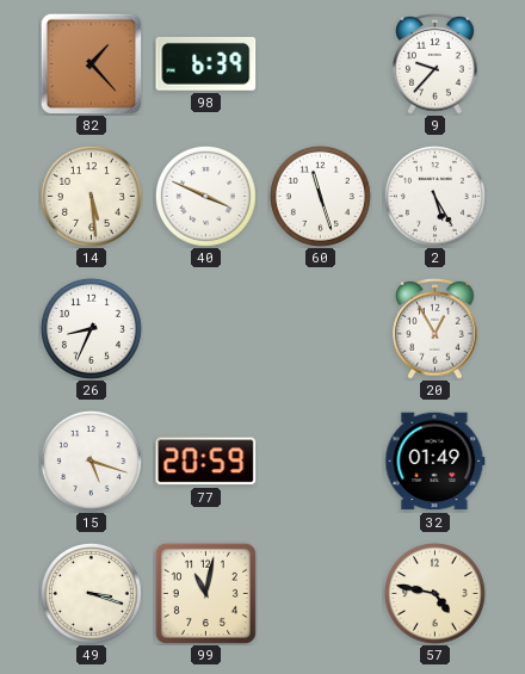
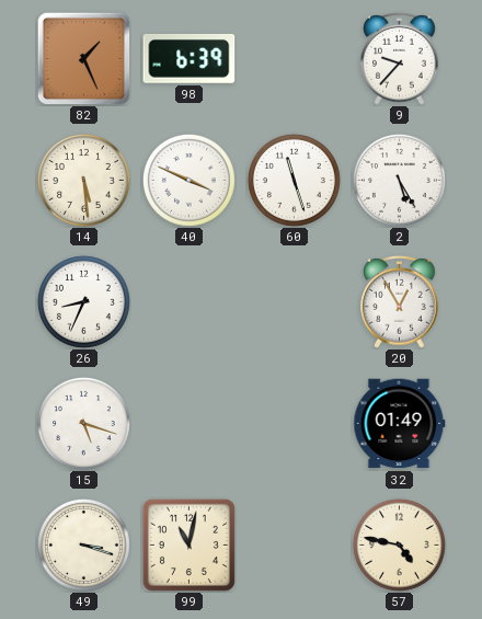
82: 1:23 -> 1:26
77: 20:59 -> none
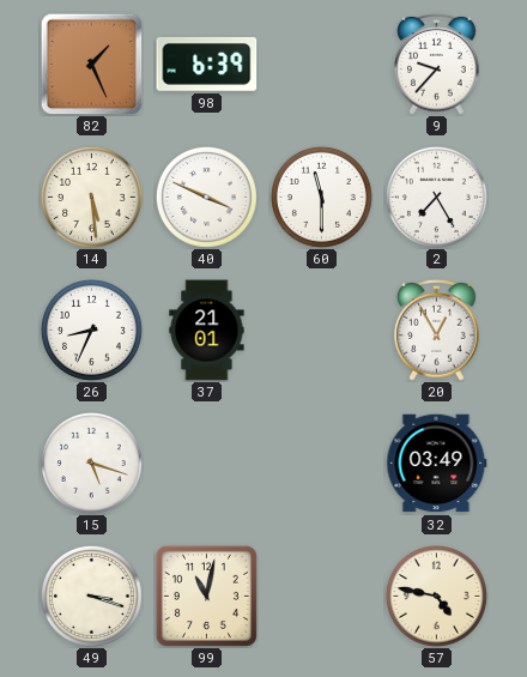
60: 11:27 -> 11:30
2: 5:25 -> 7:25
37: none -> 21:01
32: 01:49 -> 03:49
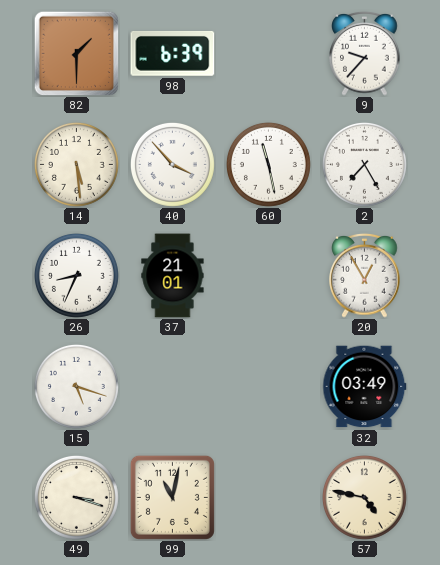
82: 1:26 -> 1:30
40: 3:49 -> 3:53
60: 11:30 -> 11:28
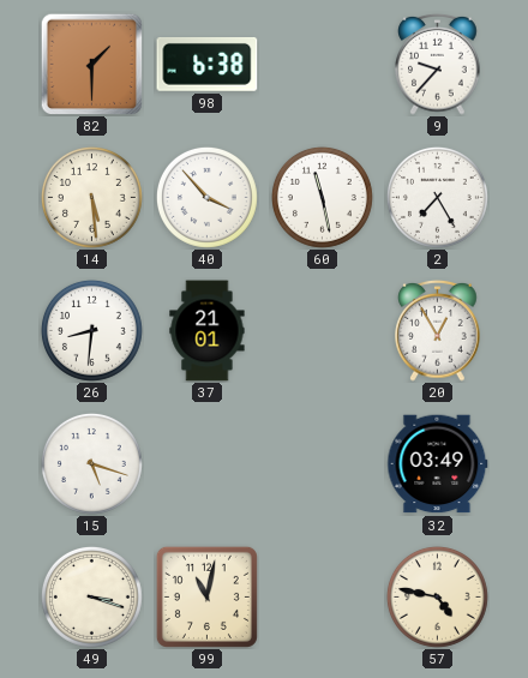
98: 6:39 -> 6:38
26: 8:34 -> 8:31
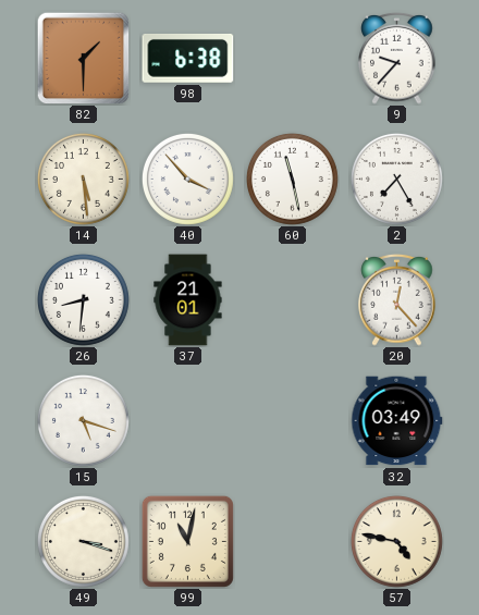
20: 12:55 -> 12:23
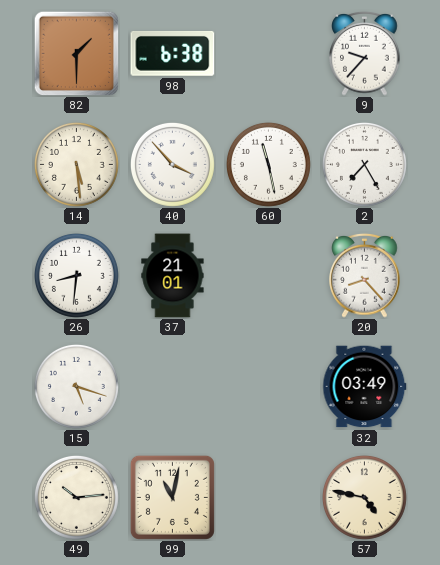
20: 12:23 -> 8:23
49: 3:18 -> 10:14
